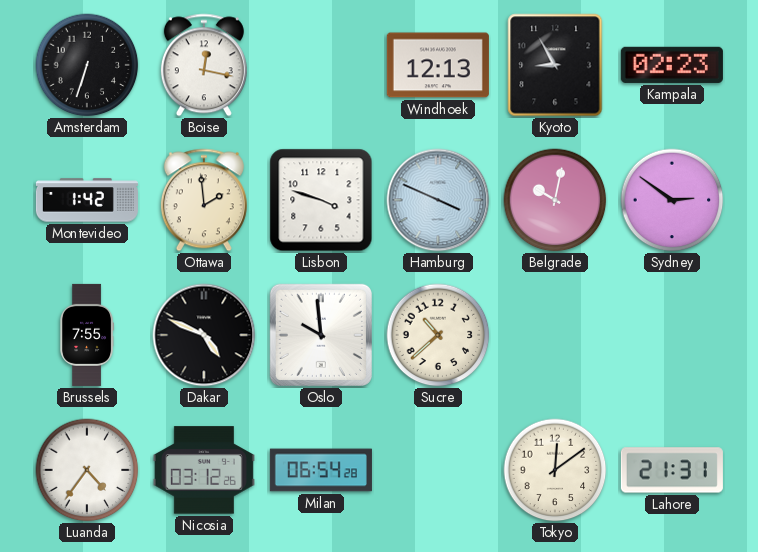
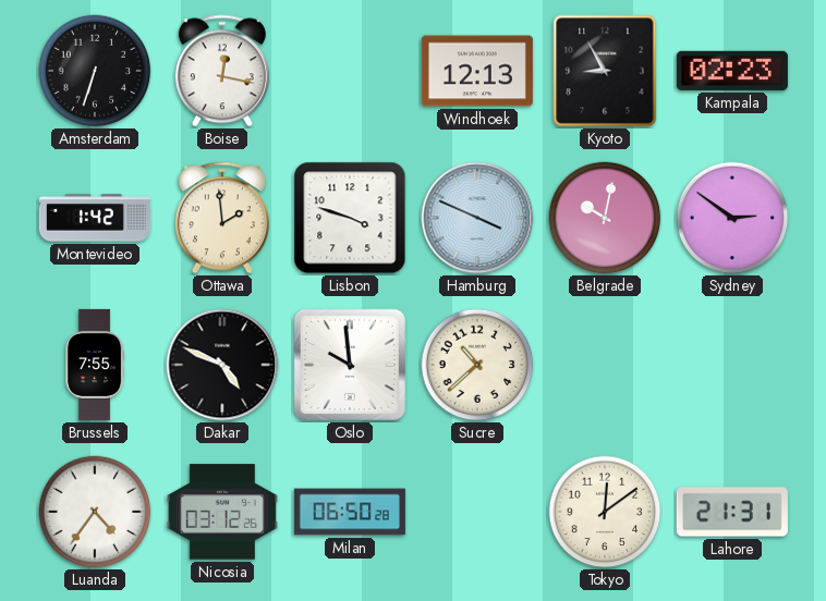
Milan: 06:54 -> 06:50
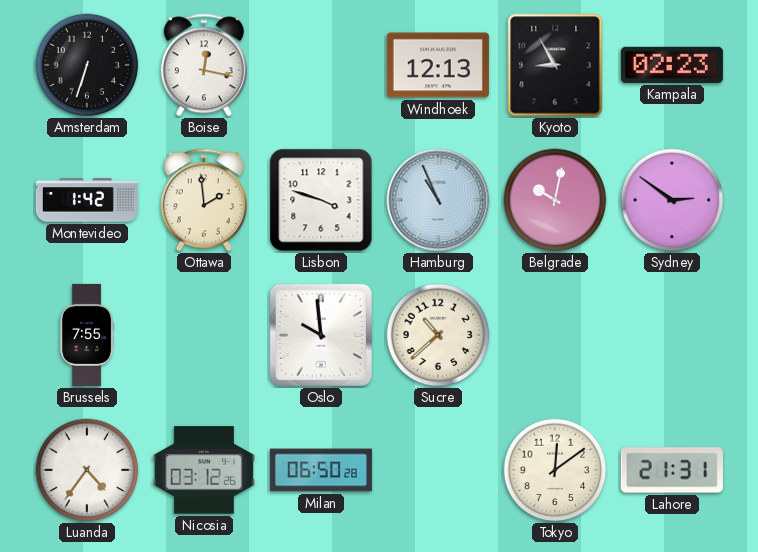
Hamburg: 3:49 -> 10:56
Dakar: 4:49 -> none
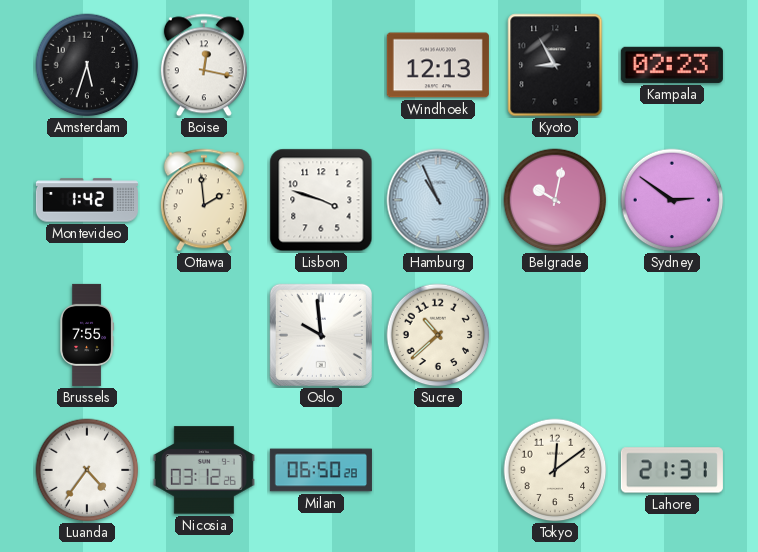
Amsterdam: 6:33 -> 5:33
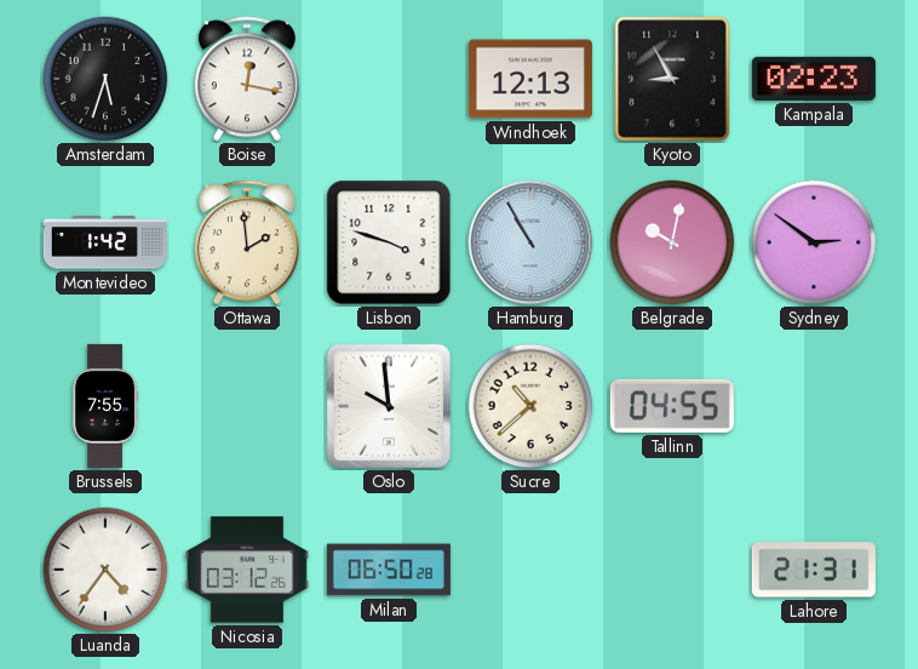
Hamburg: 10:56 -> 10:55
Tallinn: none -> 04:55
Tokyo: 12:09 -> none
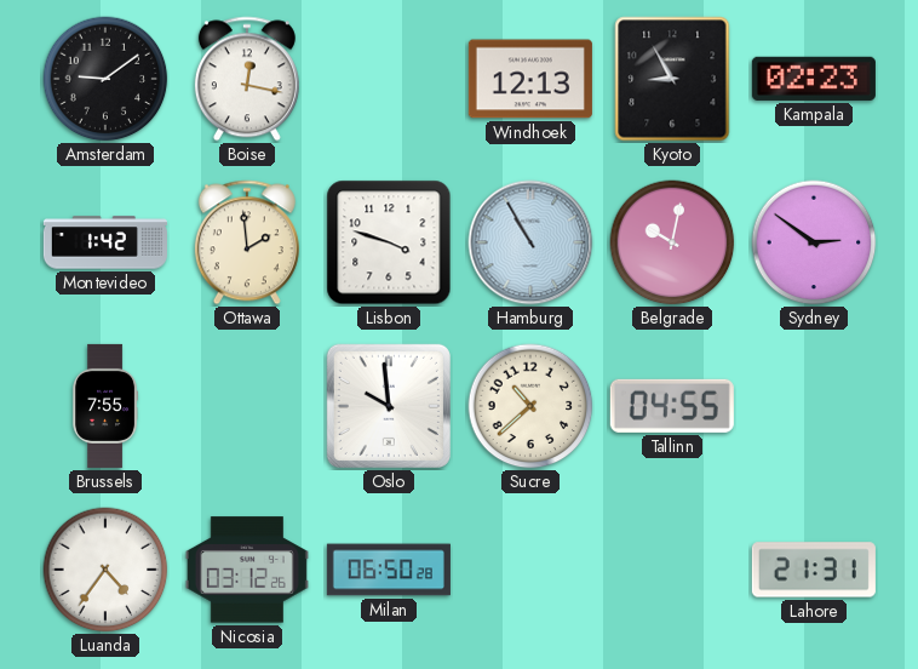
Amsterdam: 5:33 -> 9:09
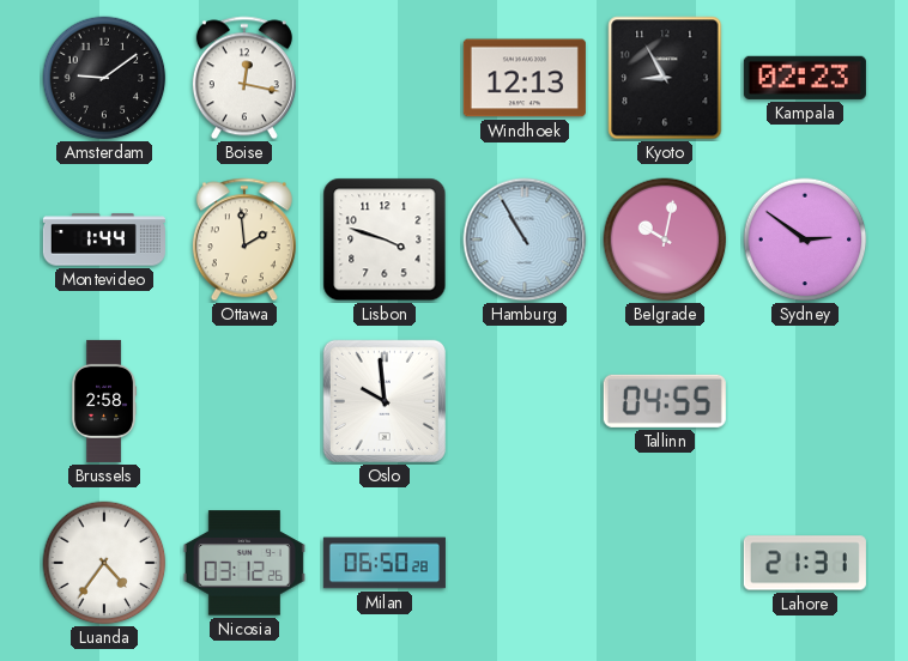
Montevideo: 1:42 -> 1:44
Brussels: 7:55 -> 2:58
Sucre: 10:38 -> none
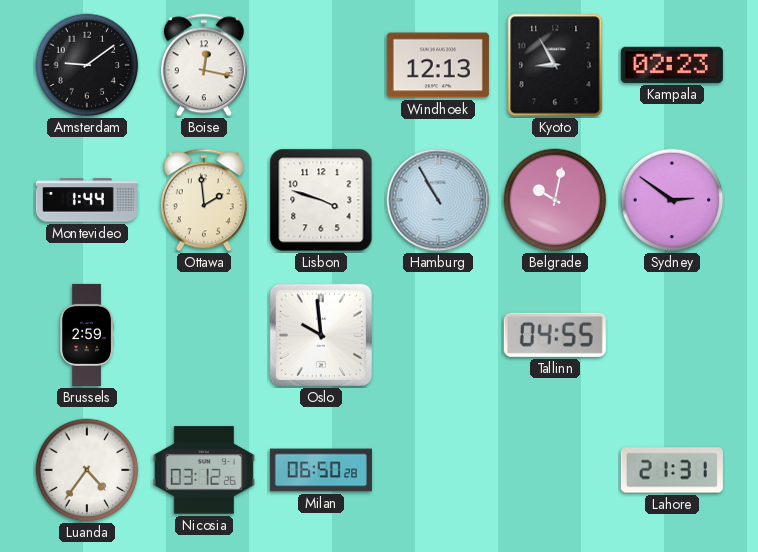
Brussels: 2:58 -> 2:59
